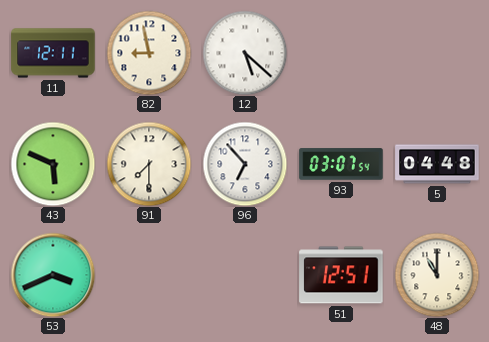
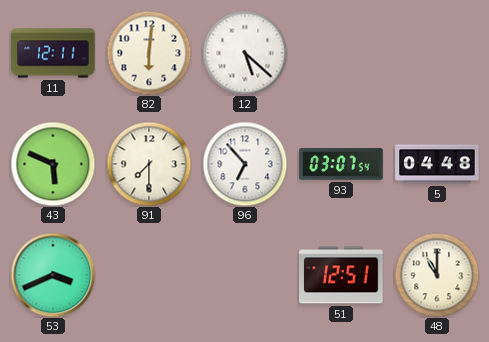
82: 8:58 -> 6:01
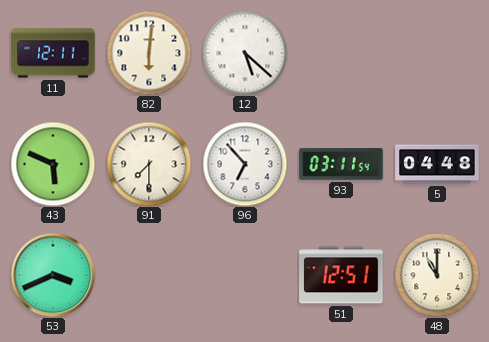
93: 03:07 -> 03:11
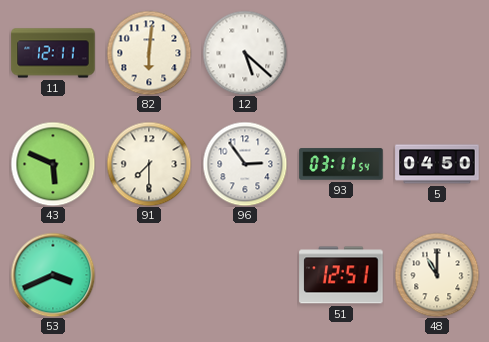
96: 6:53 -> 2:54
5: 04:48 -> 04:50
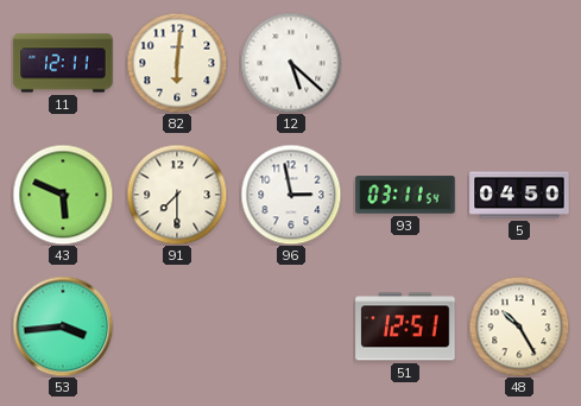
96: 2:54 -> 2:58
53: 3:41 -> 3:44
48: 11:00 -> 10:25
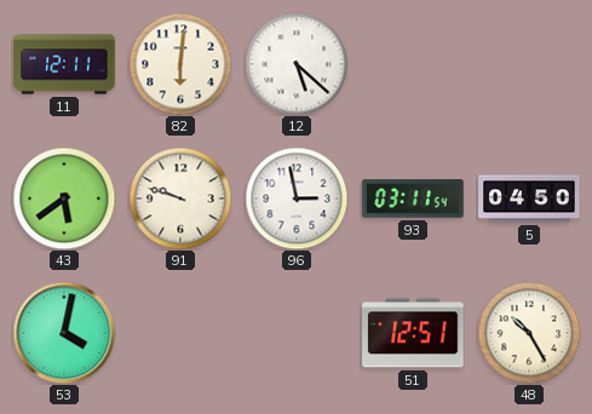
43: 5:49 -> 5:39
91: 7:30 -> 9:48
53: 3:44 -> 4:02
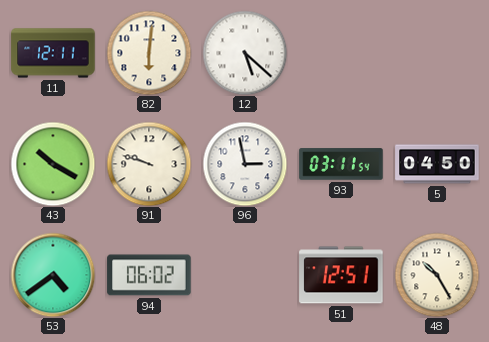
43: 5:39 -> 10:20
53: 4:02 -> 4:39
94: none -> 06:02
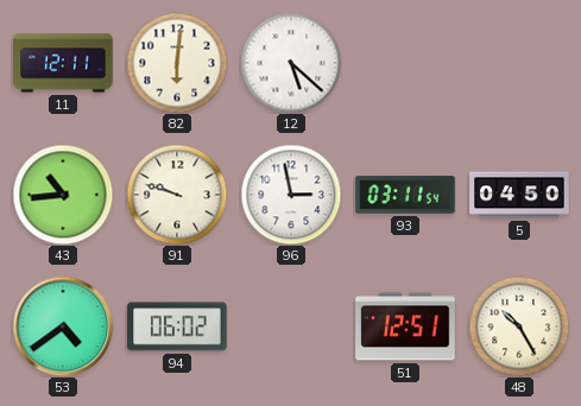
43: 10:20 -> 10:44
